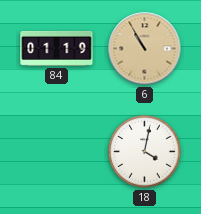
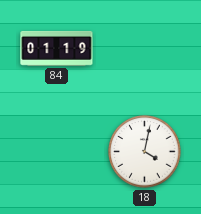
6: 10:55 -> none
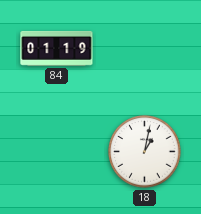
18: 4:02 -> 1:02
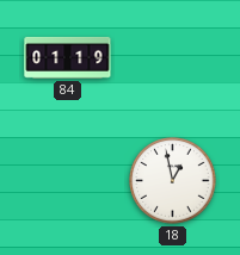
18: 1:02 -> 12:58
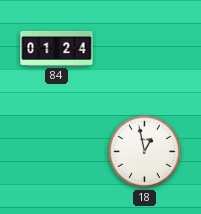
84: 01:19 -> 01:24
